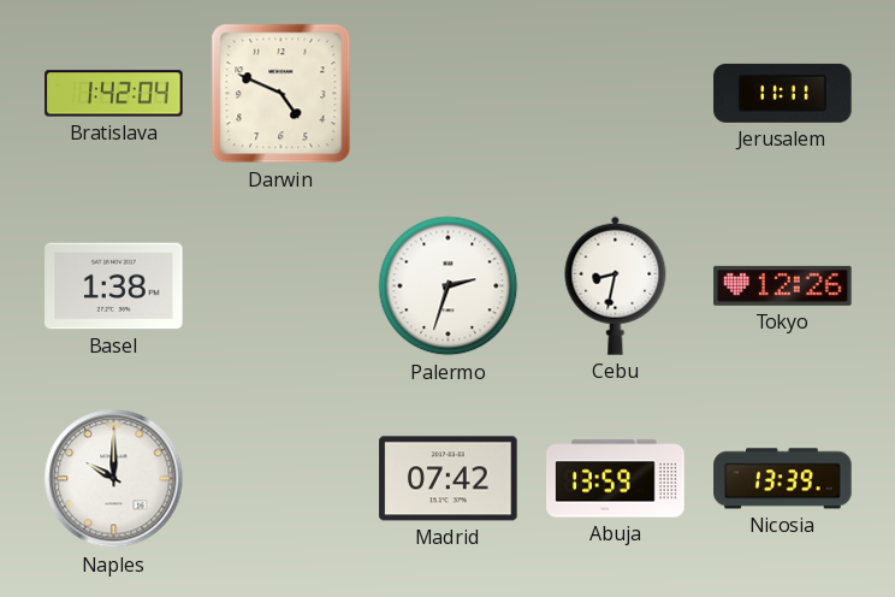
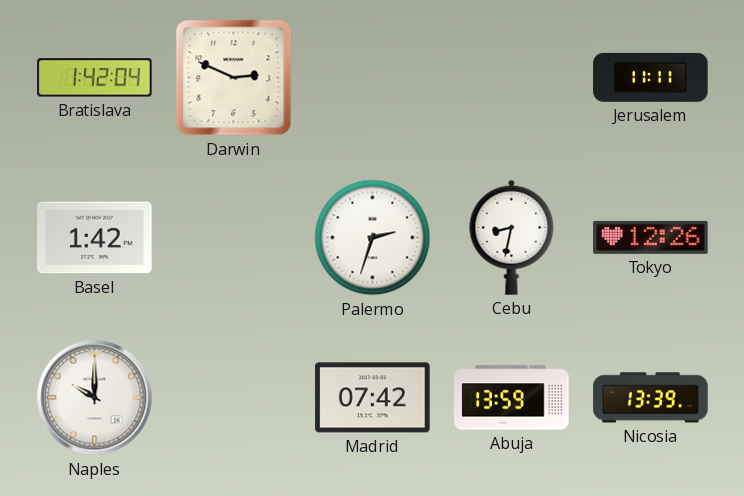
Darwin: 4:49 -> 2:49
Basel: 1:38 -> 1:42
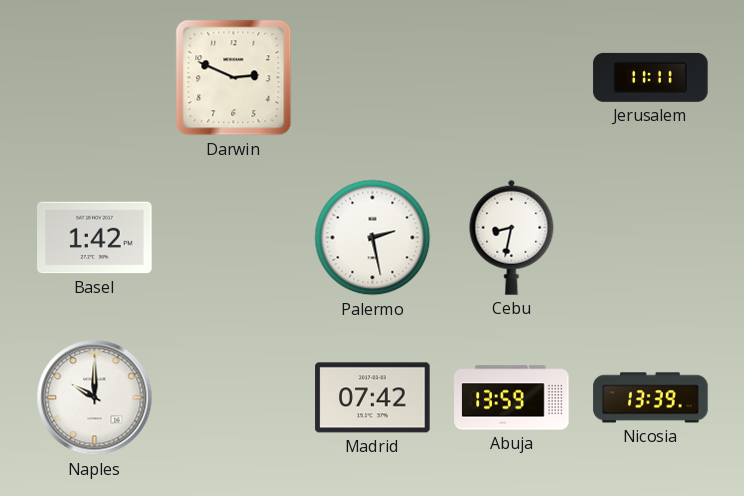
Bratislava: 1:42 -> none
Palermo: 2:33 -> 2:28
Tokyo: 12:26 -> none
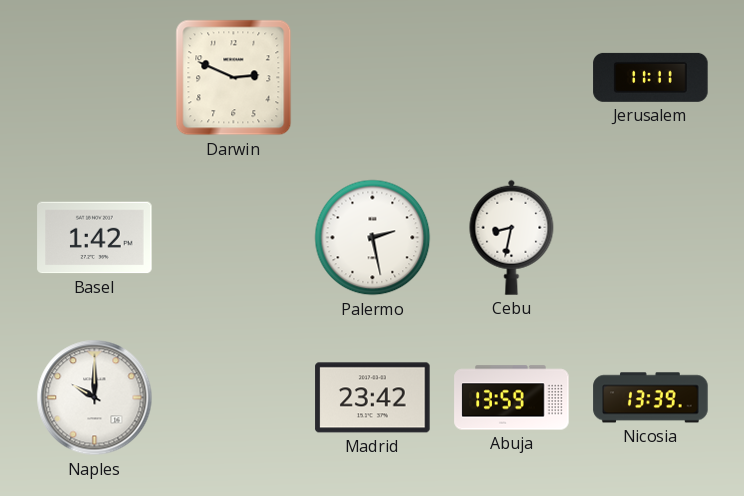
Madrid: 07:42 -> 23:42
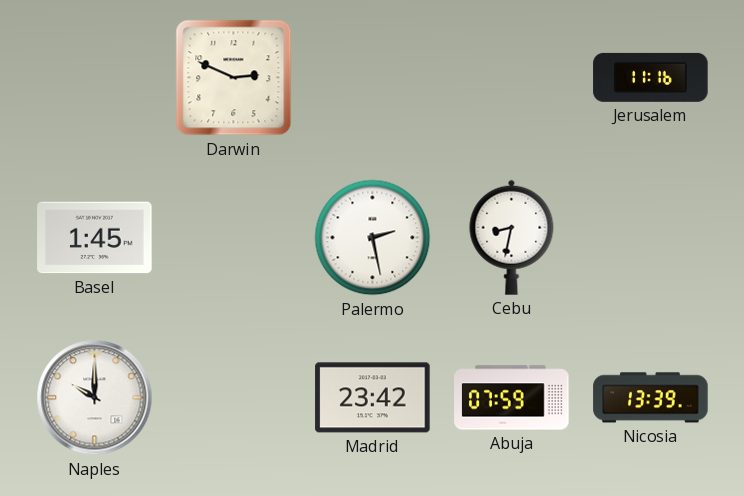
Jerusalem: 11:11 -> 11:16
Basel: 1:42 -> 1:45
Abuja: 13:59 -> 07:59
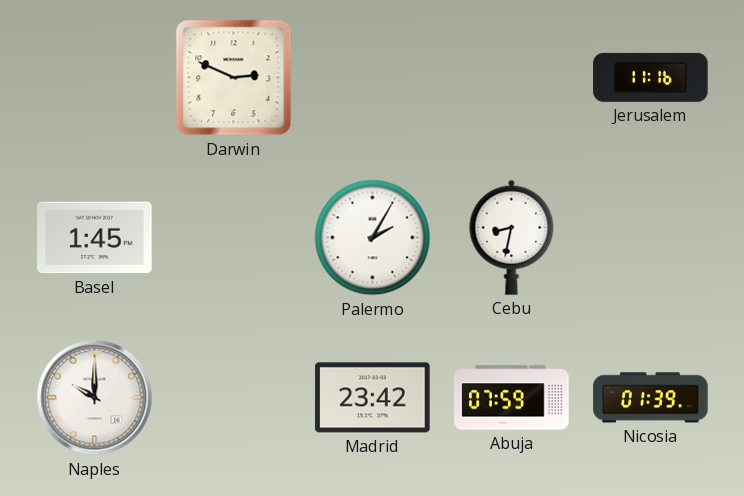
Palermo: 2:28 -> 2:05
Nicosia: 13:39 -> 01:39
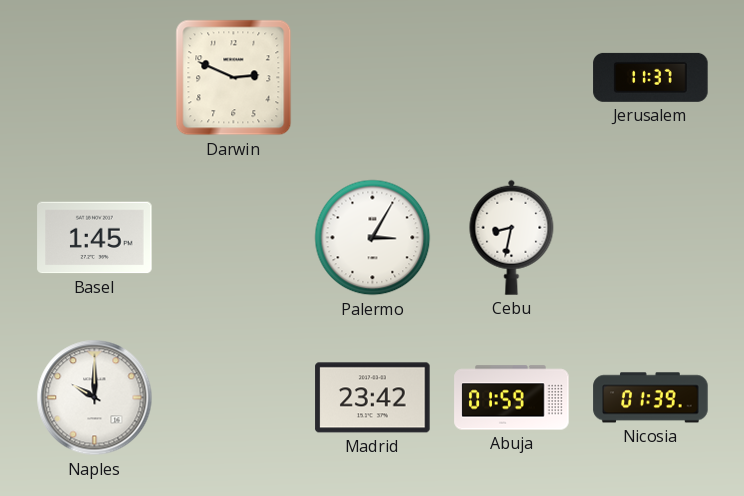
Jerusalem: 11:16 -> 11:37
Palermo: 2:05 -> 3:05
Abuja: 07:59 -> 01:59
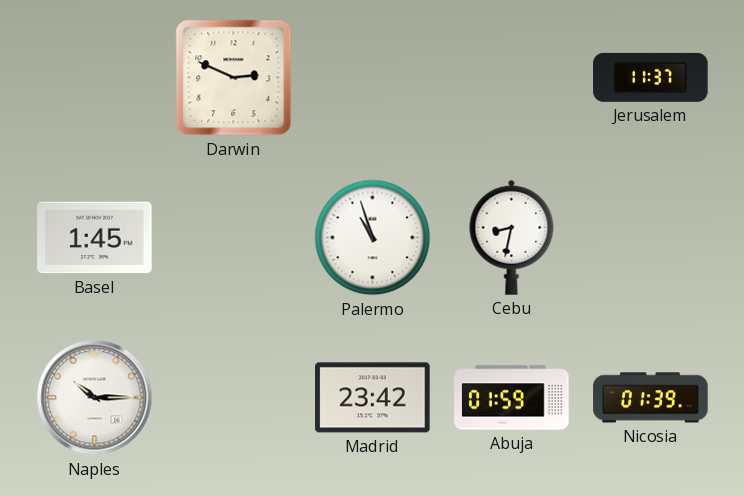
Palermo: 3:05 -> 10:57
Naples: 10:00 -> 10:15
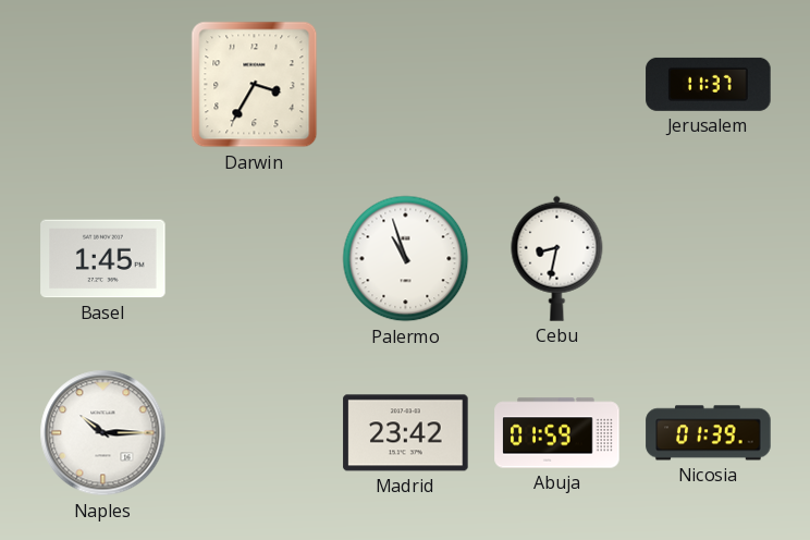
Darwin: 2:49 -> 3:35
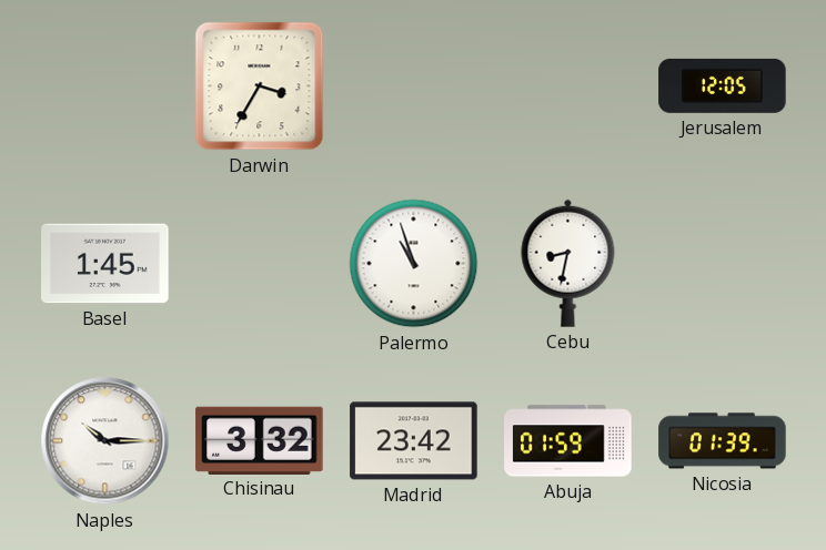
Jerusalem: 11:37 -> 12:05
Chisinau: none -> 3:32
